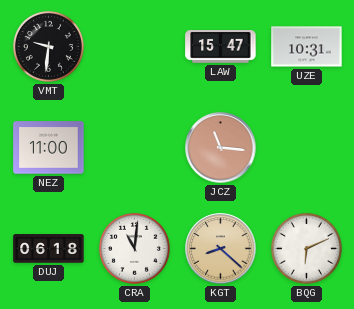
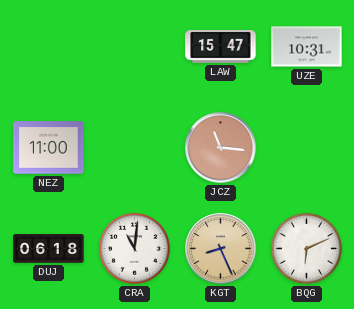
VMT: 9:31 -> none
KGT: 8:22 -> 8:26
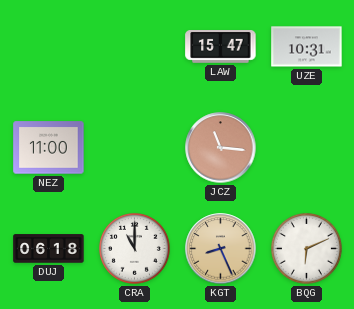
CRA: 11:01 -> 11:00
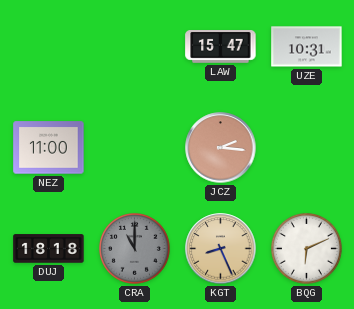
JCZ: 11:16 -> 2:16
DUJ: 06:18 -> 18:18
CRA dial: white -> grey
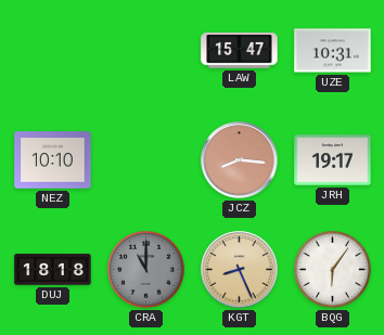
NEZ: 11:00 -> 10:10
JCZ: 2:16 -> 8:16
JRH: none -> 19:17
BQG: 6:11 -> 6:06
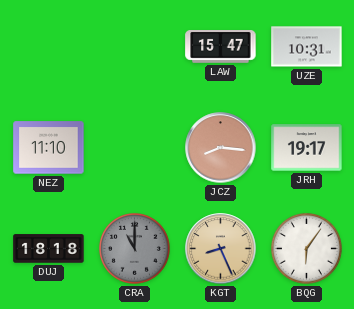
NEZ: 10:10 -> 11:10
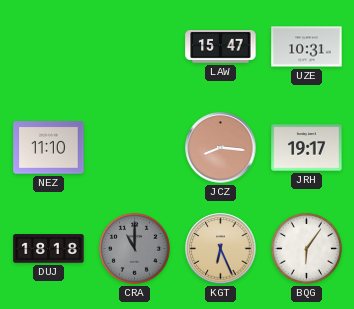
KGT: 8:26 -> 6:26
